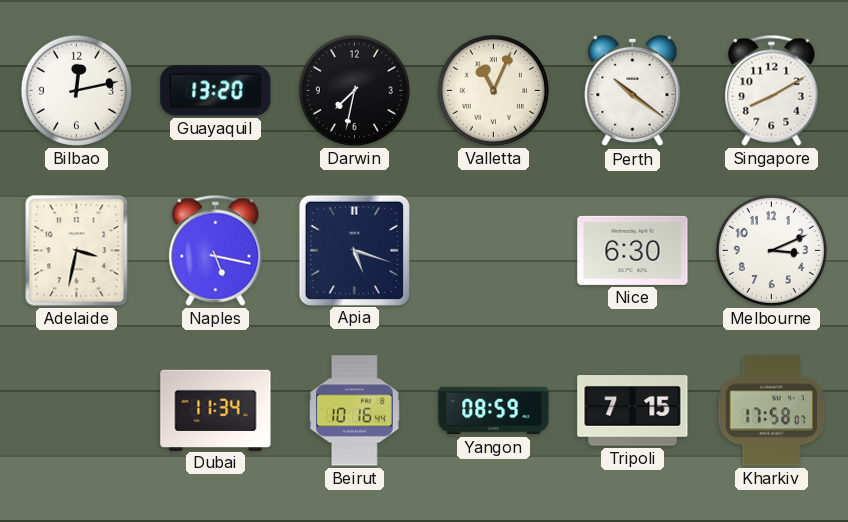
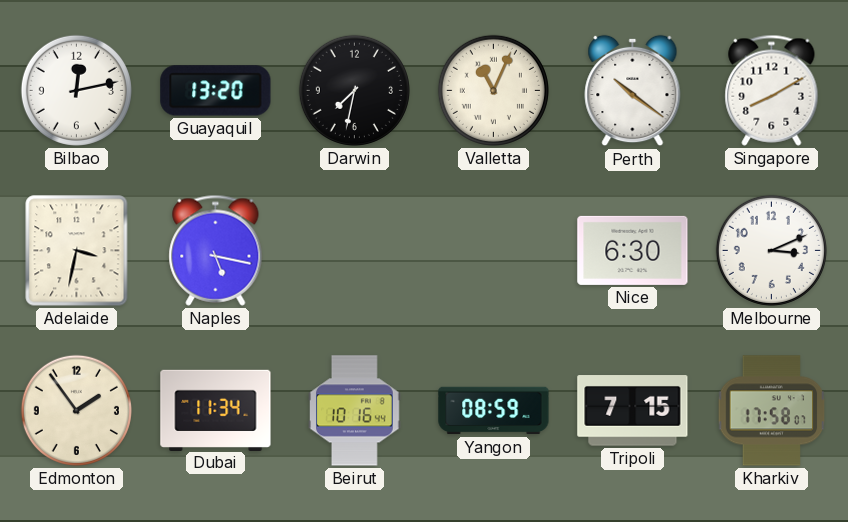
Apia: 5:18 -> none
Edmonton: none -> 1:54
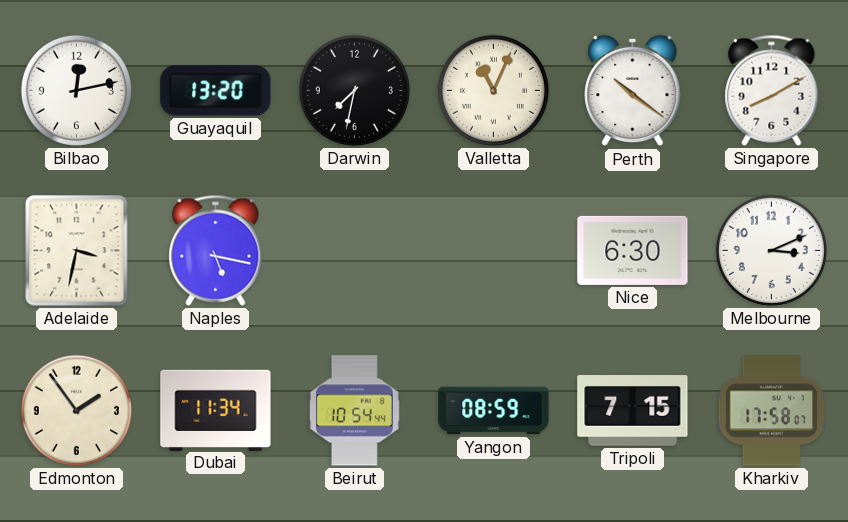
Beirut: 10:16 -> 10:54
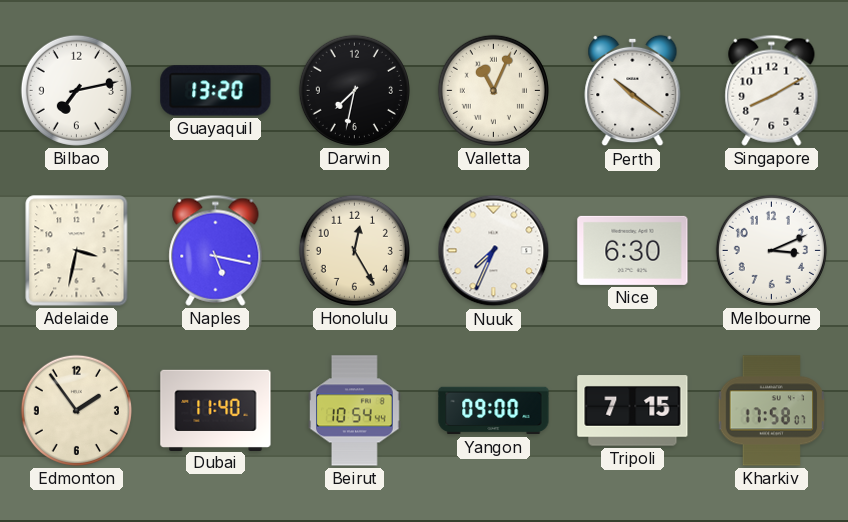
Bilbao: 12:13 -> 7:13
Honolulu: none -> 12:25
Nuuk: none -> 7:34
Dubai: 11:34 -> 11:40
Yangon: 08:59 -> 09:00
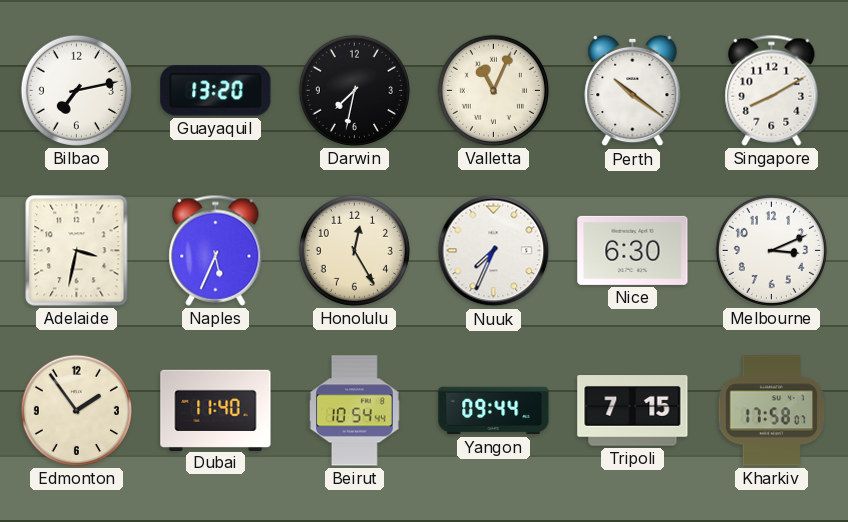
Naples: 5:17 -> 5:34
Yangon: 09:00 -> 09:44
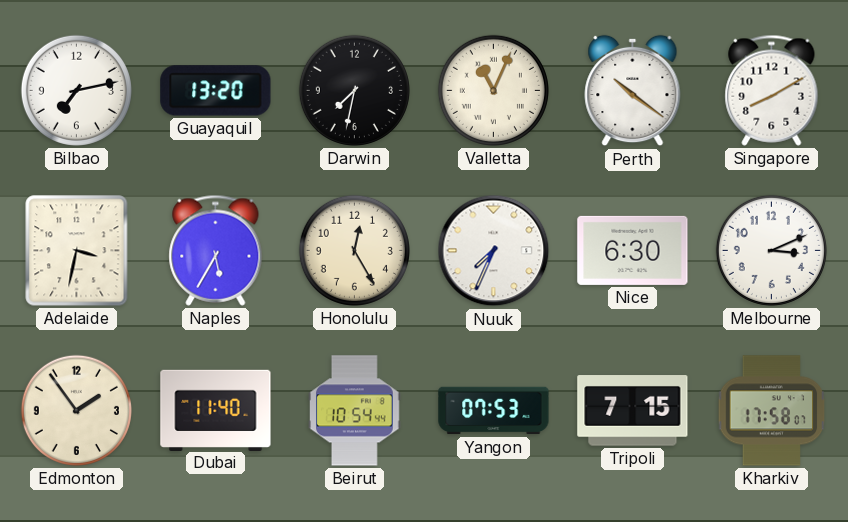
Naples: 5:34 -> 5:35
Yangon: 09:44 -> 07:53
